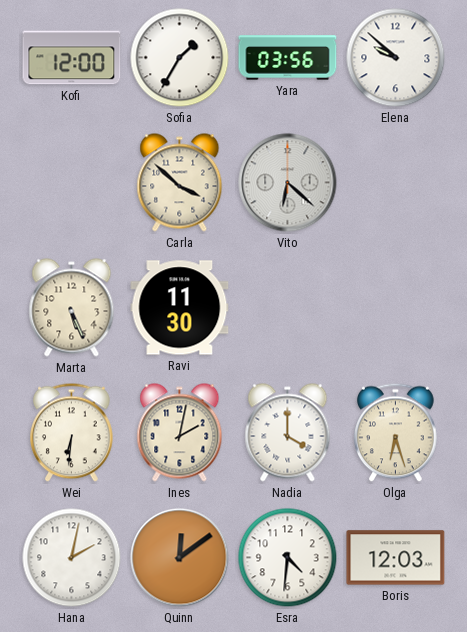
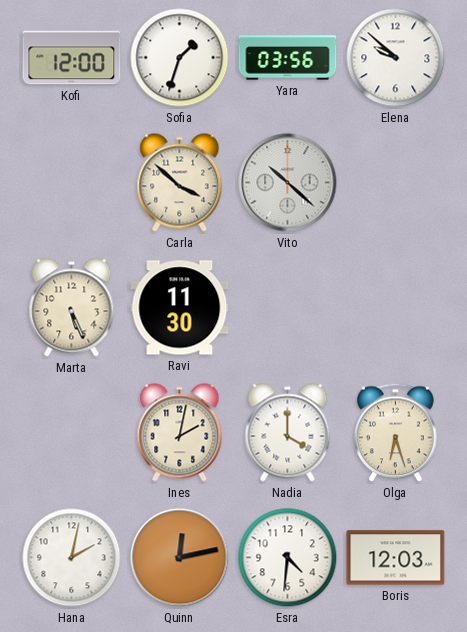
Sofia: 1:35 -> 1:33
Vito: 6:22 -> 10:22
Wei: 6:31 -> none
Quinn: 12:09 -> 12:13
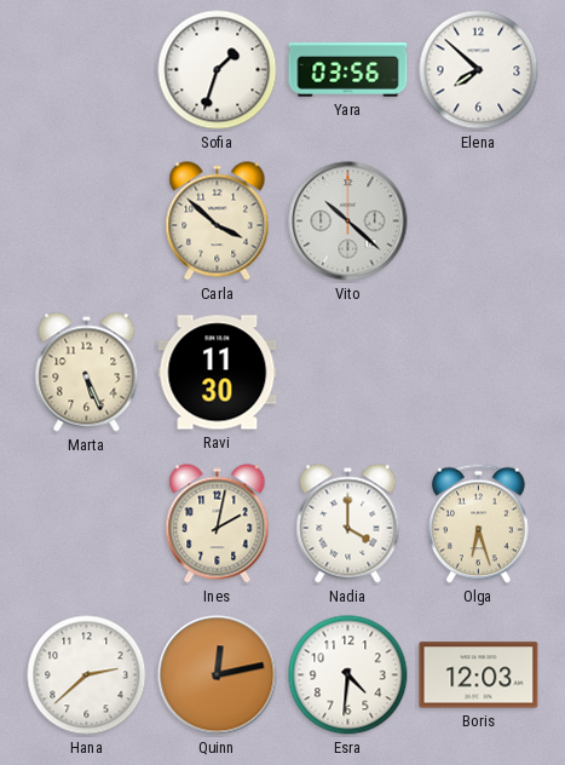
Kofi: 12:00 -> none
Elena: 9:52 -> 7:52
Hana: 2:02 -> 2:38
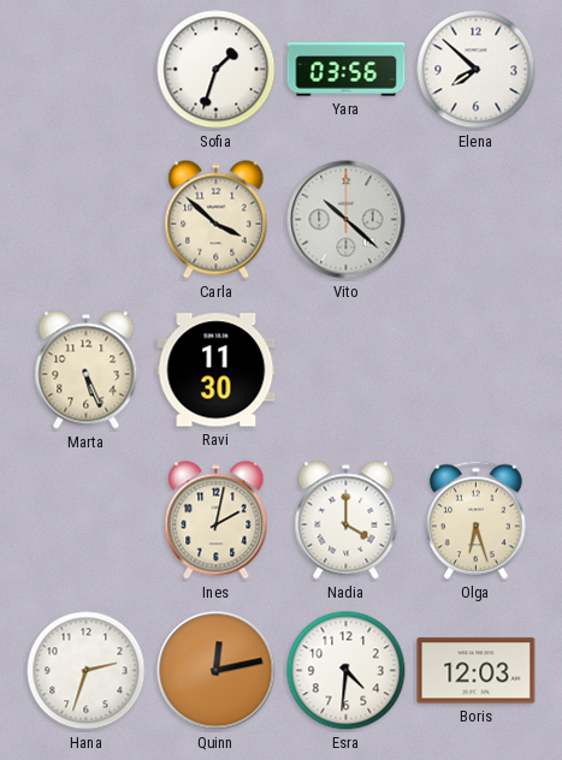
Hana: 2:38 -> 2:33
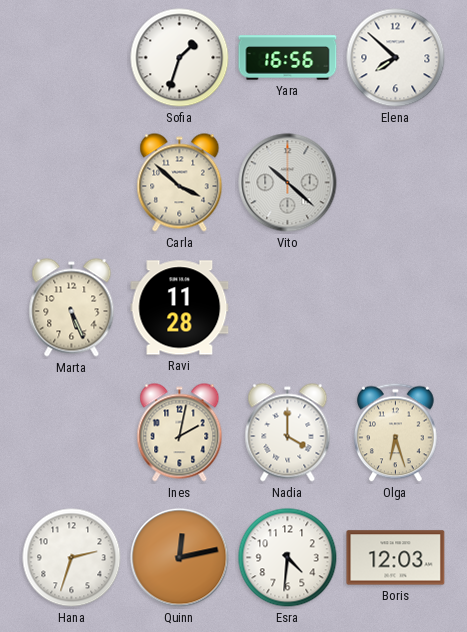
Yara: 03:56 -> 16:56
Ravi: 11:30 -> 11:28
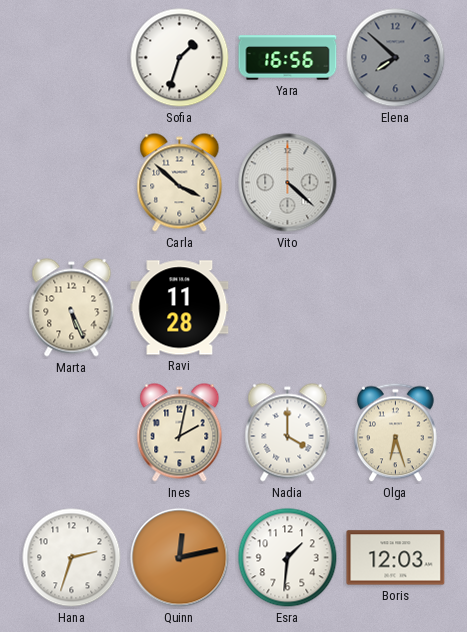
Elena dial: white -> grey
Vito: 10:22 -> 4:22
Esra: 4:31 -> 1:31
